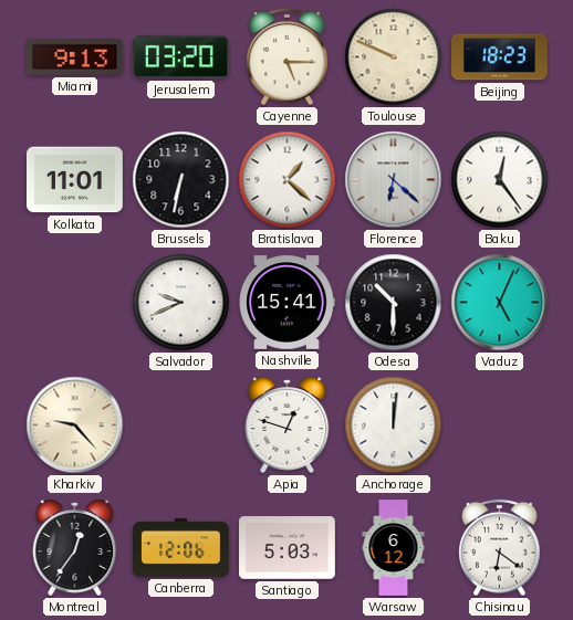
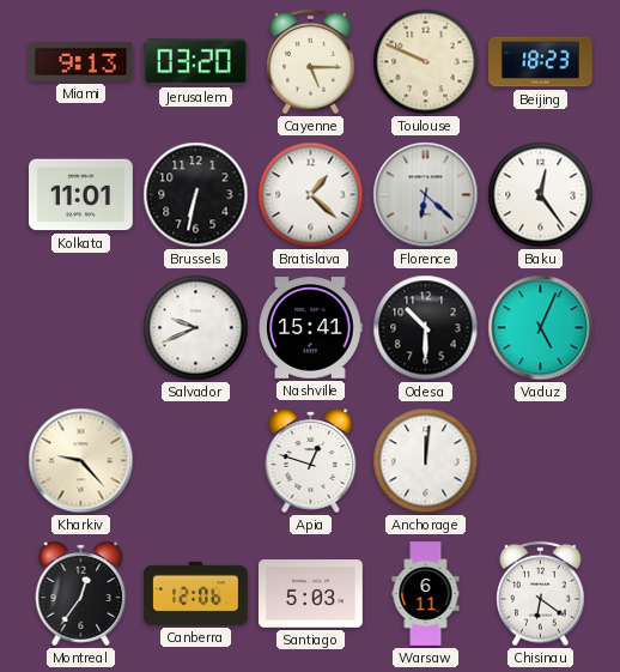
Warsaw: 6:12 -> 6:11
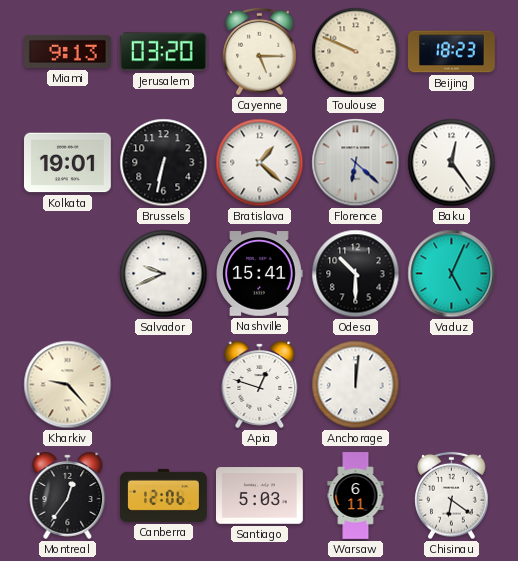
Kolkata: 11:01 -> 19:01
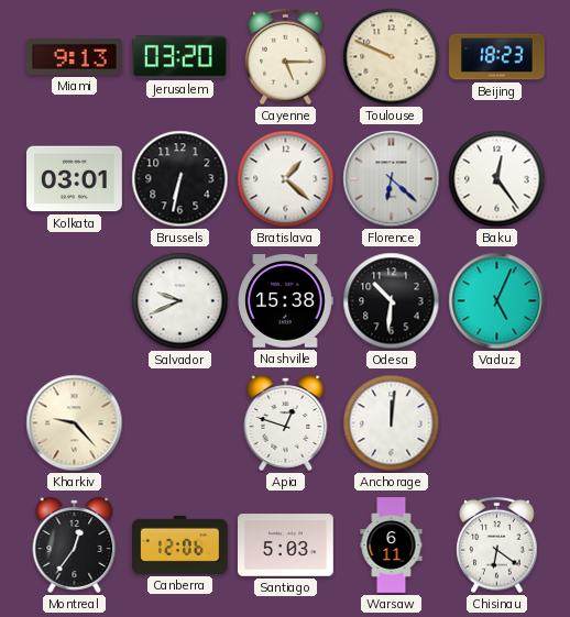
Kolkata: 19:01 -> 03:01
Nashville: 15:41 -> 15:38
Odesa: 10:30 -> 10:31
